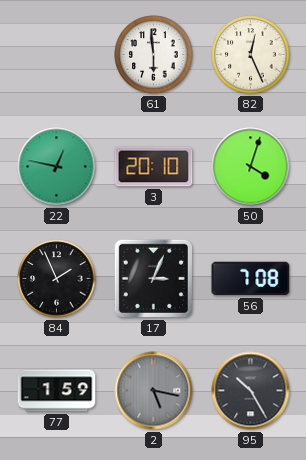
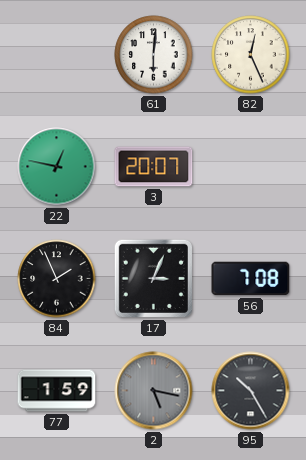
61: 5:59 -> 6:01
3: 20:10 -> 20:07
50: 4:03 -> none
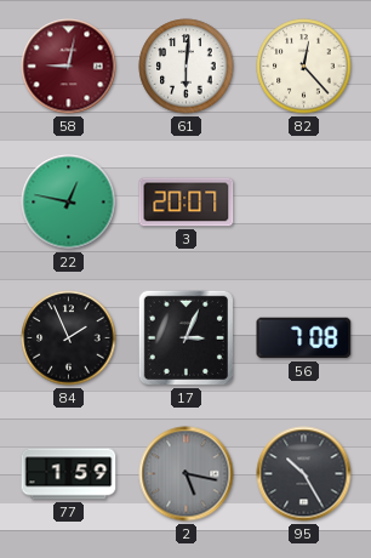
58: none -> 9:02
82: 12:26 -> 12:23
